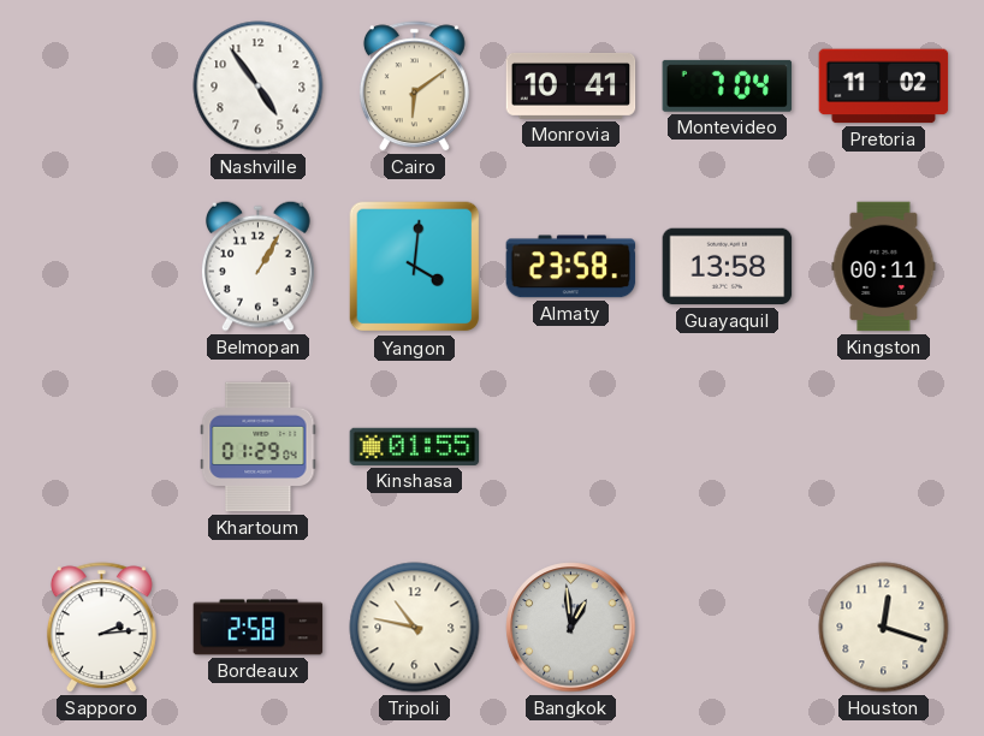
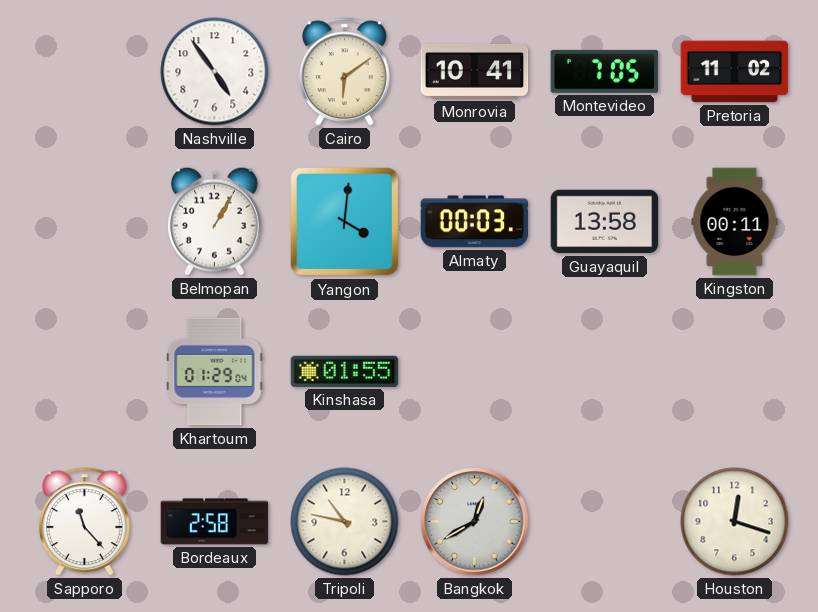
Montevideo: 7:04 -> 7:05
Almaty: 23:58 -> 00:03
Sapporo: 2:14 -> 11:23
Bangkok: 12:59 -> 12:40
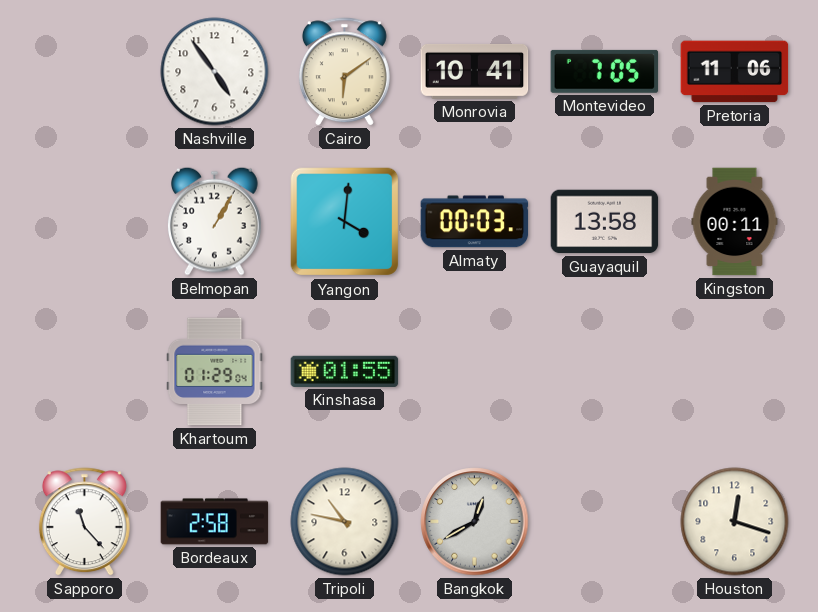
Pretoria: 11:02 -> 11:06
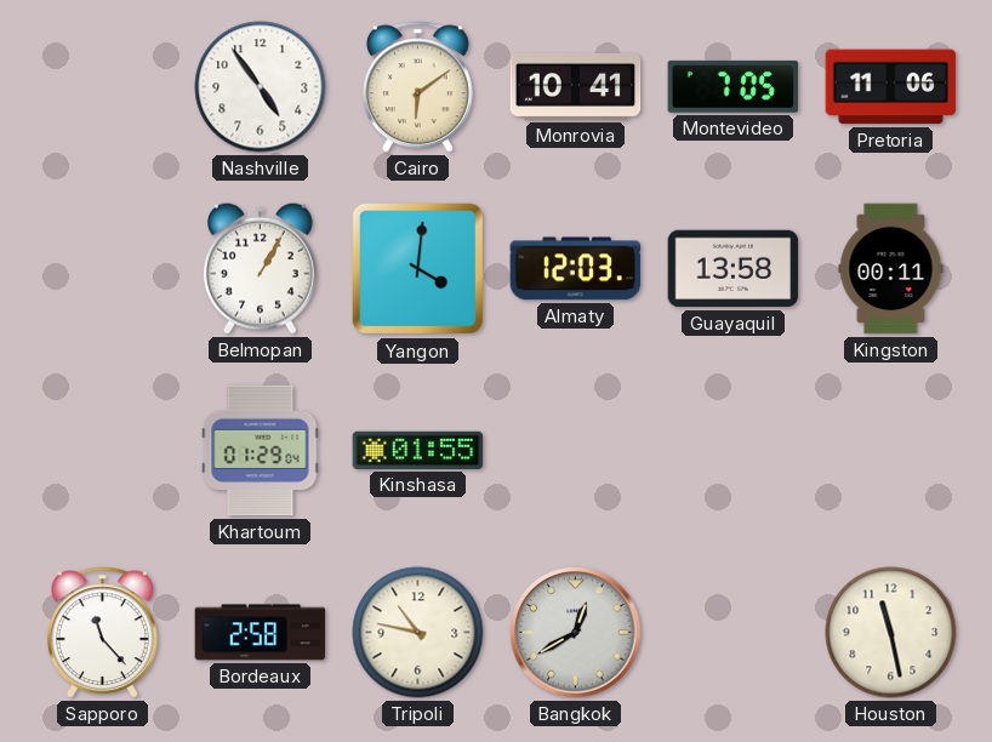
Almaty: 00:03 -> 12:03
Houston: 12:18 -> 11:28
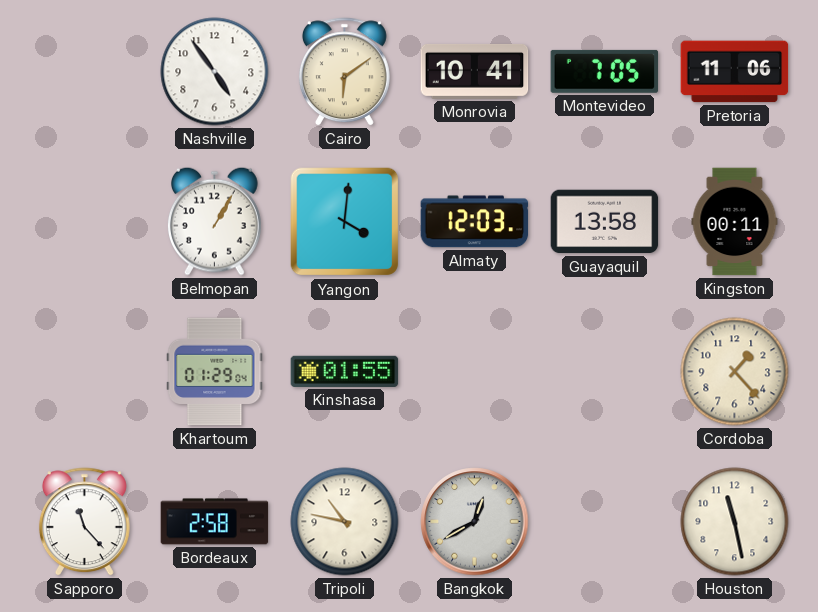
Cordoba: none -> 1:23
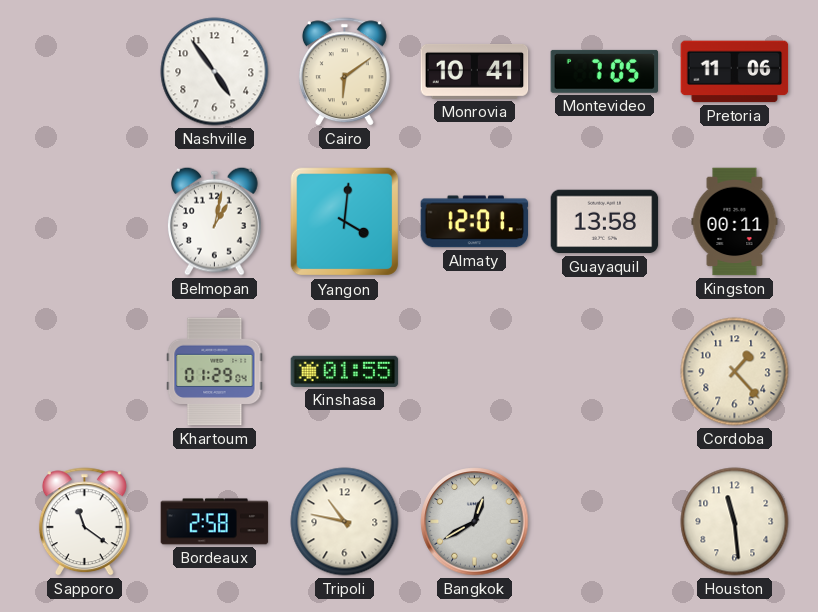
Belmopan: 1:05 -> 1:02
Almaty: 12:03 -> 12:01
Sapporo: 11:23 -> 11:21
Houston: 11:28 -> 11:29
